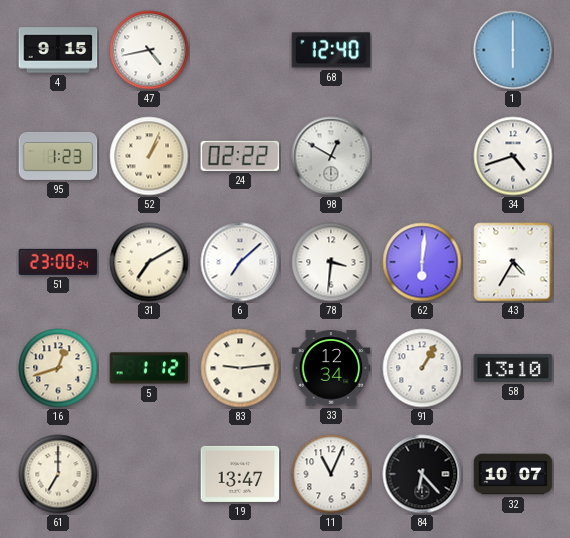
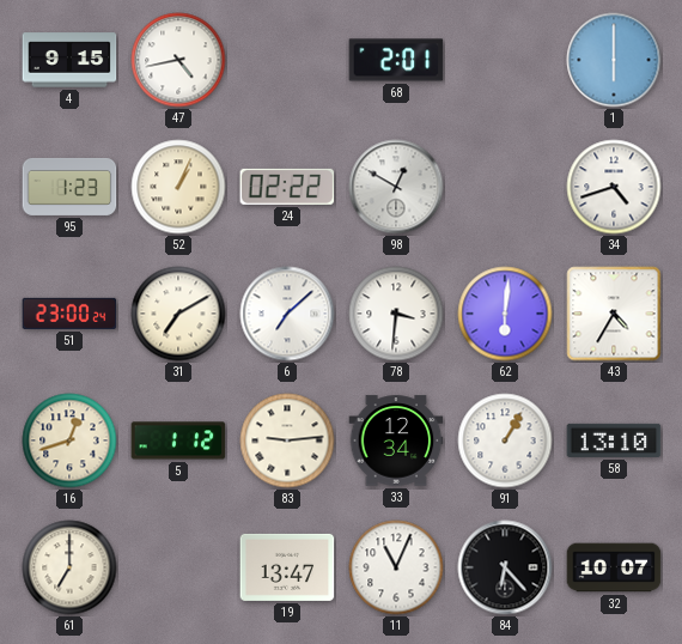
68: 12:40 -> 2:01
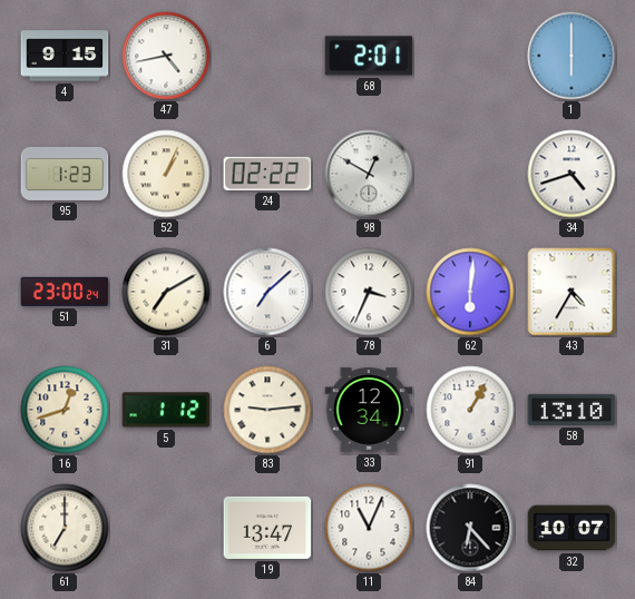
78: 3:31 -> 3:34
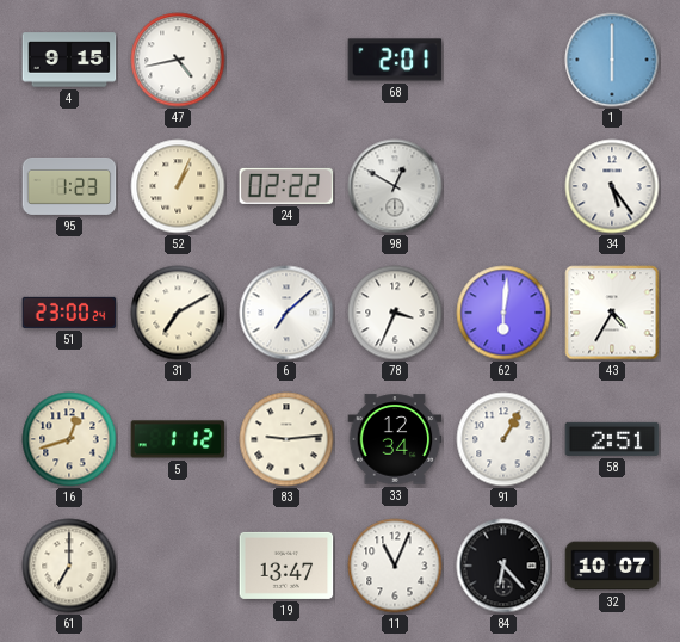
34: 4:42 -> 5:24
58: 13:10 -> 2:51
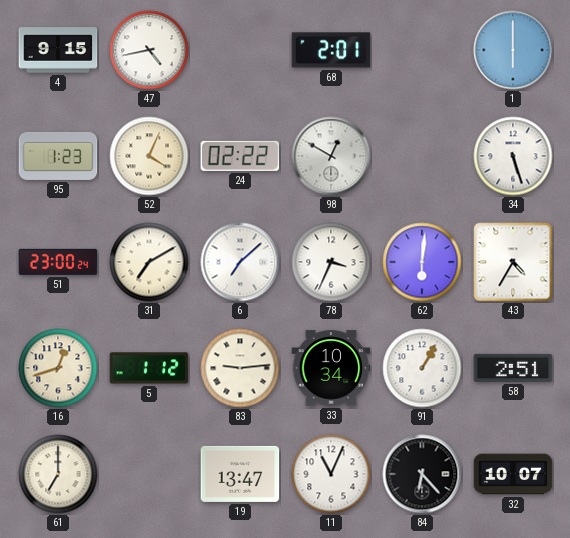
52: 1:04 -> 4:04
34: 5:24 -> 5:27
33: 12:34 -> 10:34
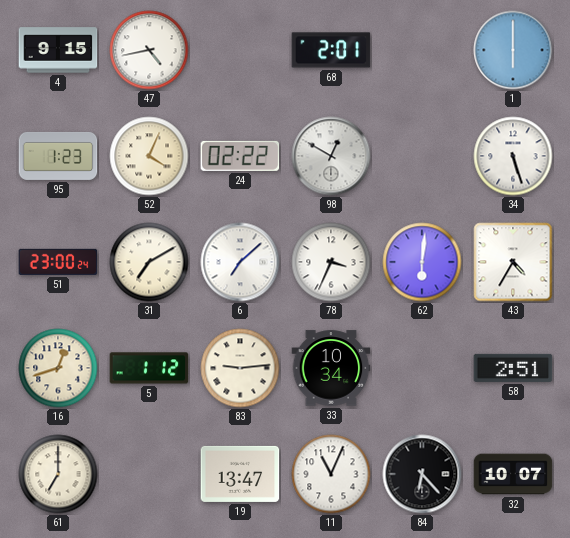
91: 1:05 -> none
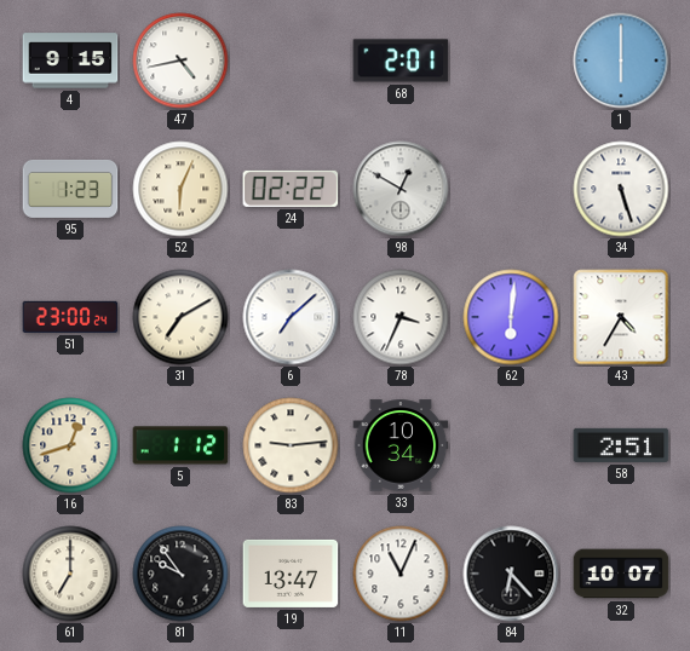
52: 4:04 -> 6:04
81: none -> 9:54
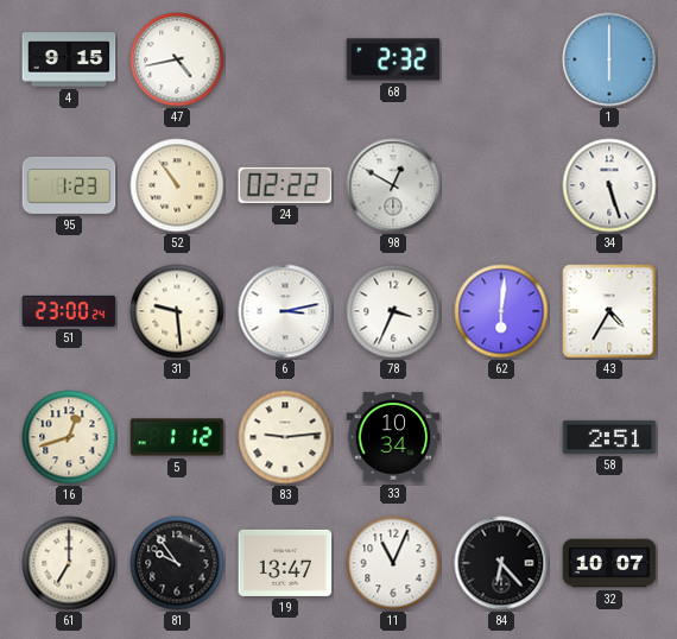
68: 2:01 -> 2:32
52: 6:04 -> 10:54
31: 7:10 -> 9:29
6: 7:08 -> 3:13
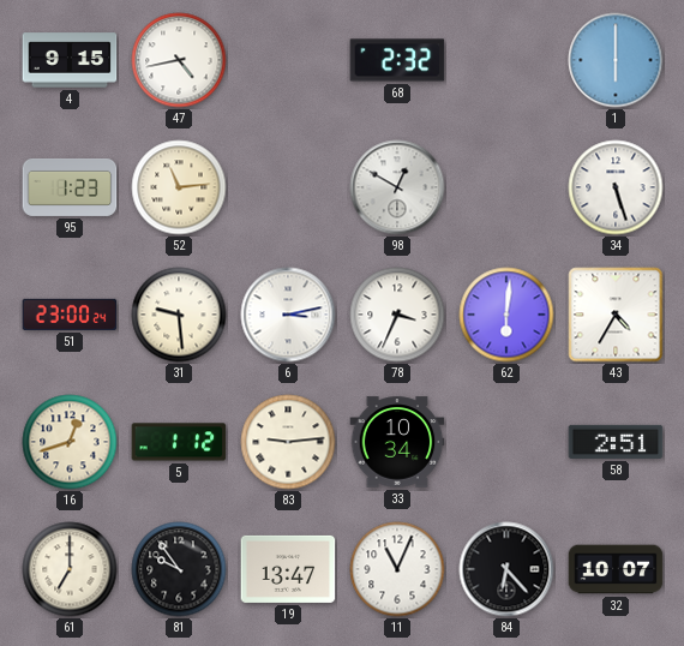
52: 10:54 -> 11:14
24: 02:22 -> none
